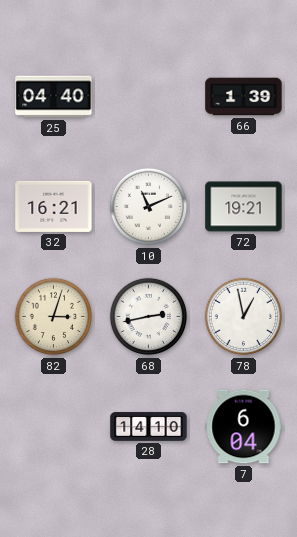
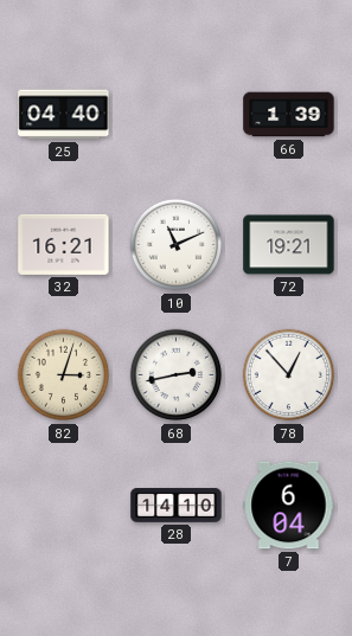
78: 12:58 -> 12:53
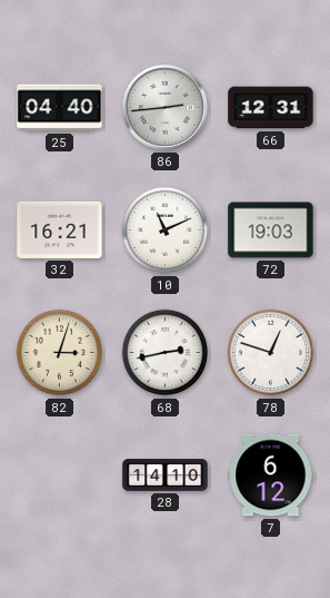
86: none -> 2:44
66: 1:39 -> 12:31
72: 19:21 -> 19:03
78: 12:53 -> 12:48
7: 6:04 -> 6:12
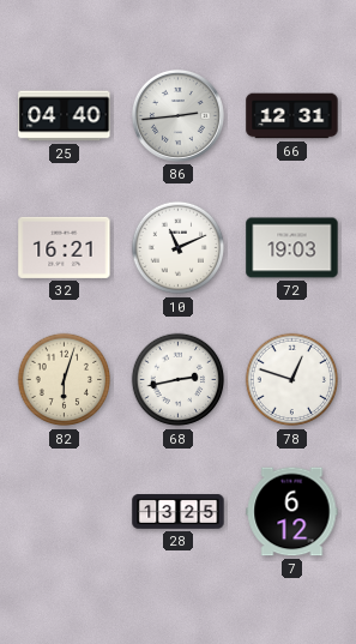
82: 3:03 -> 6:03
28: 14:10 -> 13:25
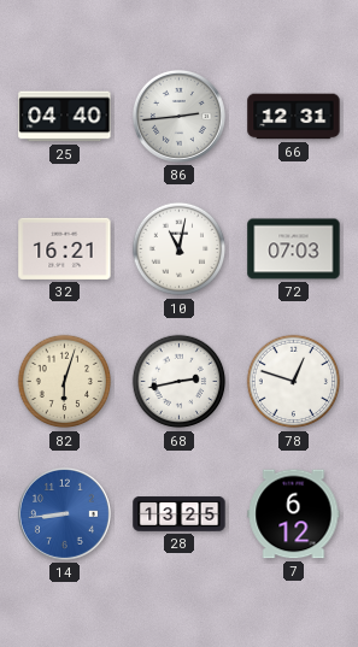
10: 11:11 -> 11:02
72: 19:03 -> 07:03
14: none -> 8:44
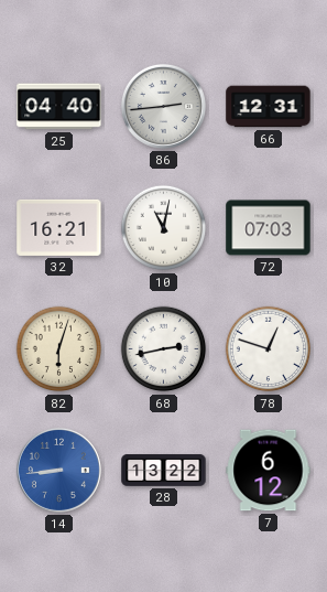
28: 13:25 -> 13:22
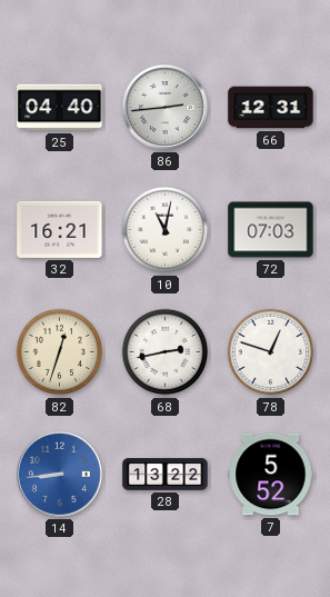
82: 6:03 -> 12:33
7: 6:12 -> 5:52
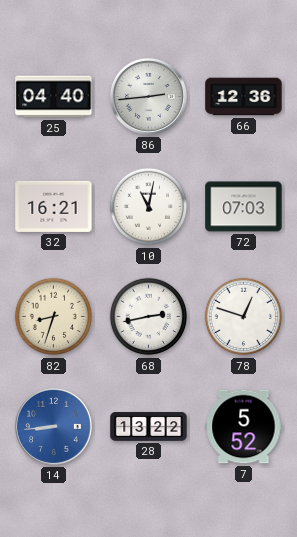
66: 12:31 -> 12:36
82: 12:33 -> 8:33
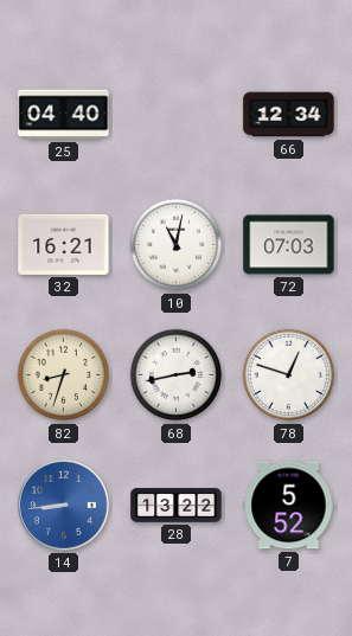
86: 2:44 -> none
66: 12:36 -> 12:34
